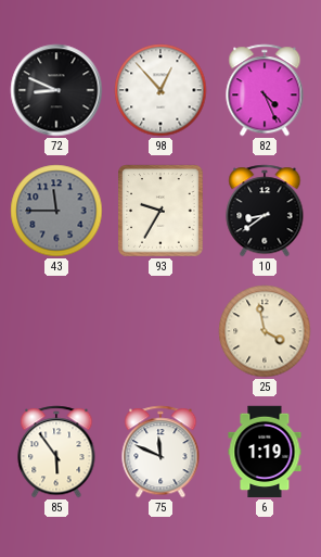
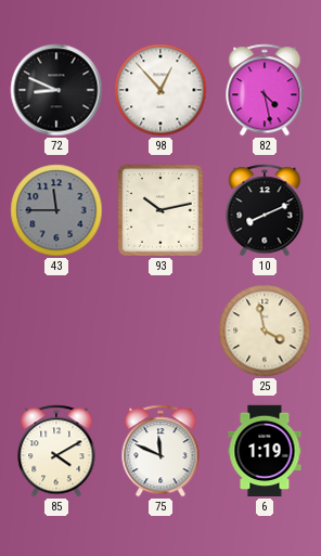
82: 4:26 -> 4:28
93: 9:35 -> 10:13
10: 8:39 -> 8:11
85: 5:54 -> 4:10
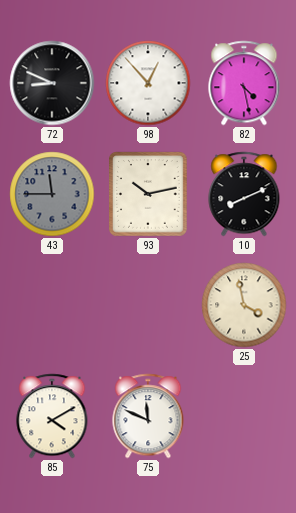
6: 1:19 -> none
